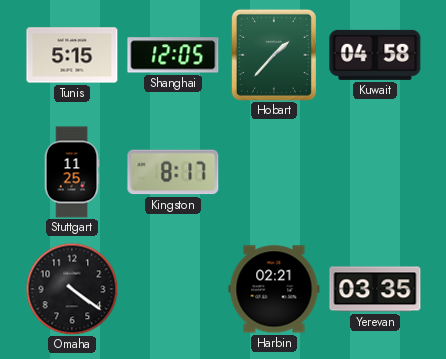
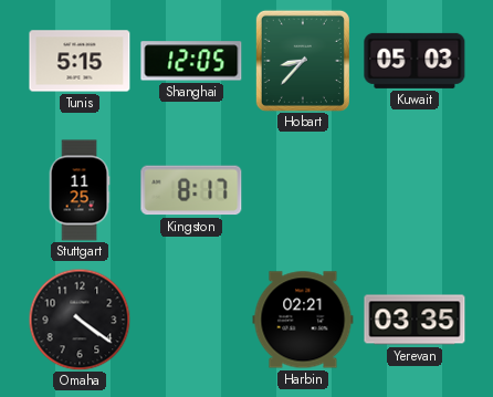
Hobart: 1:37 -> 8:37
Kuwait: 04:58 -> 05:03
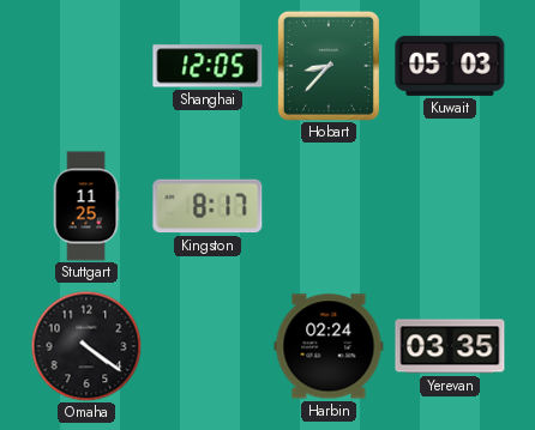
Tunis: 5:15 -> none
Harbin: 02:21 -> 02:24
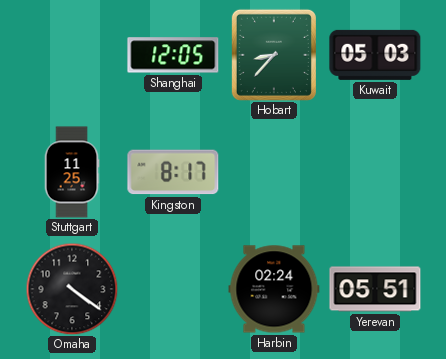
Yerevan: 03:35 -> 05:51
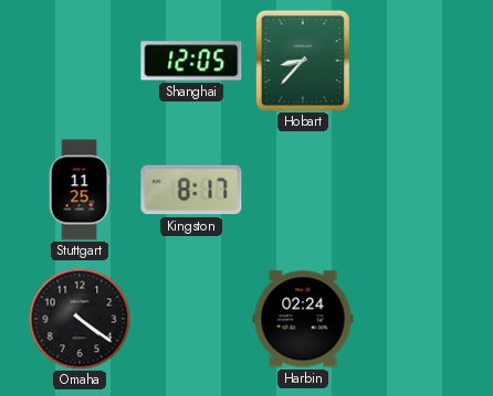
Kuwait: 05:03 -> none
Yerevan: 05:51 -> none
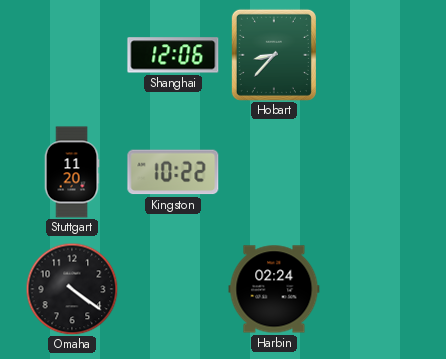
Shanghai: 12:05 -> 12:06
Stuttgart: 11:25 -> 11:20
Kingston: 8:17 -> 10:22
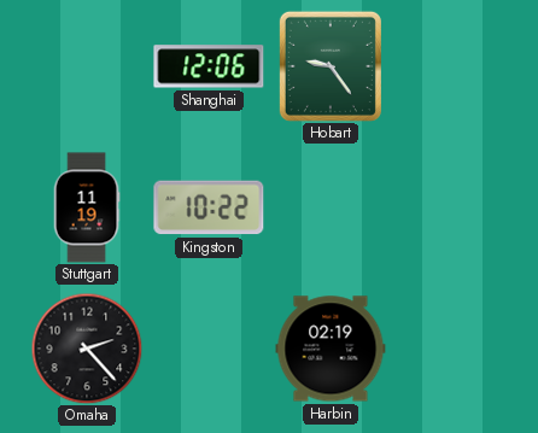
Hobart: 8:37 -> 9:24
Stuttgart: 11:20 -> 11:19
Omaha: 4:21 -> 2:23
Harbin: 02:24 -> 02:19
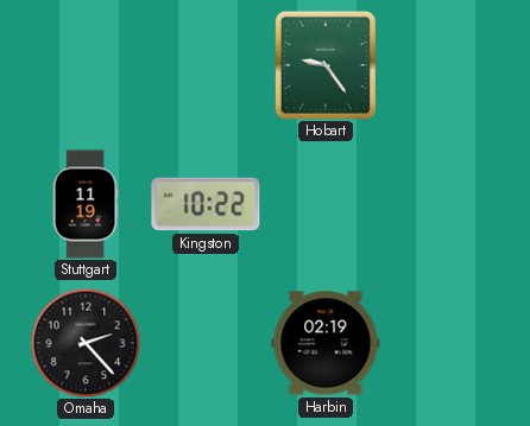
Shanghai: 12:06 -> none
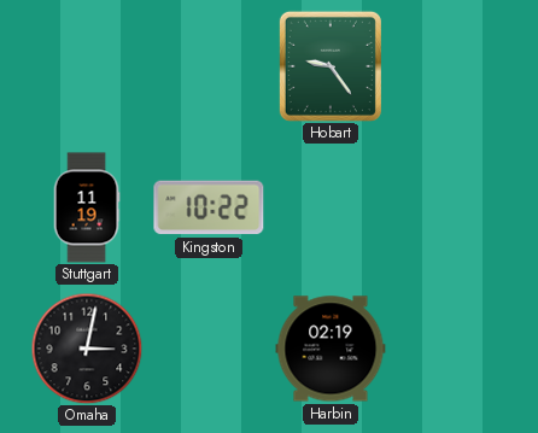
Omaha: 2:23 -> 3:02
